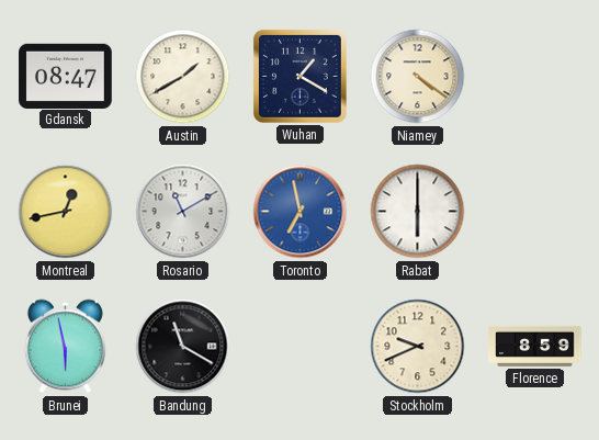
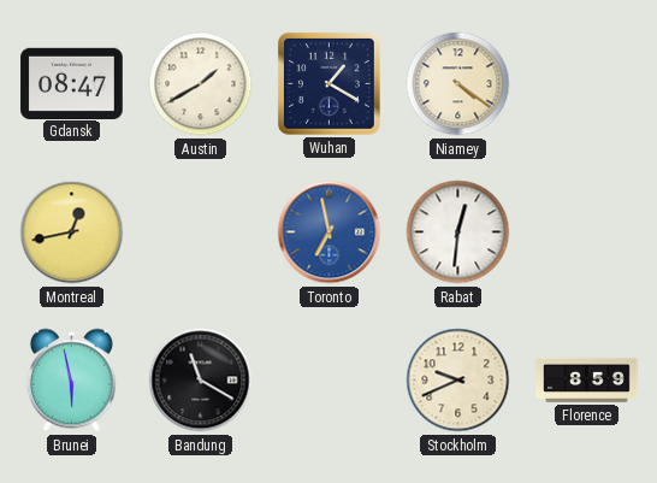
Rosario: 11:10 -> none
Rabat: 6:00 -> 12:31
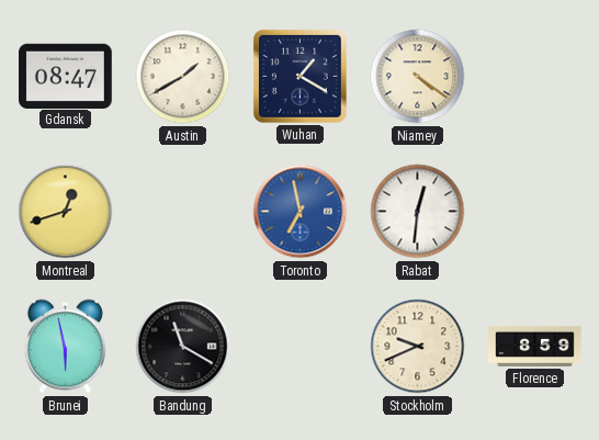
Montreal: 12:43 -> 12:42
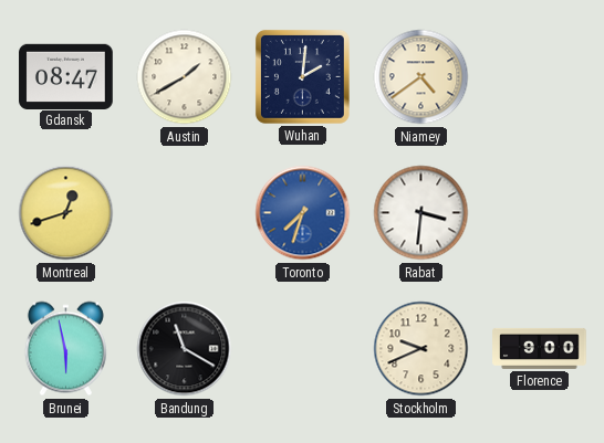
Wuhan: 1:20 -> 2:01
Niamey: 4:21 -> 4:39
Toronto: 6:58 -> 7:33
Rabat: 12:31 -> 3:31
Florence: 8:59 -> 9:00
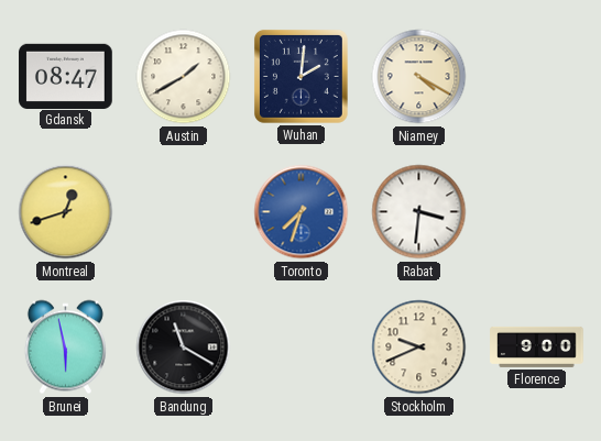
Niamey: 4:39 -> 4:20
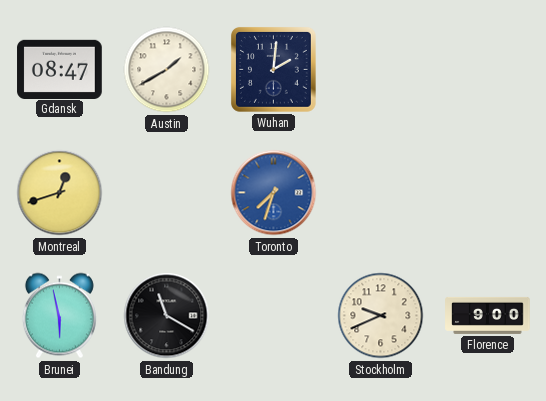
Niamey: 4:20 -> none
Rabat: 3:31 -> none
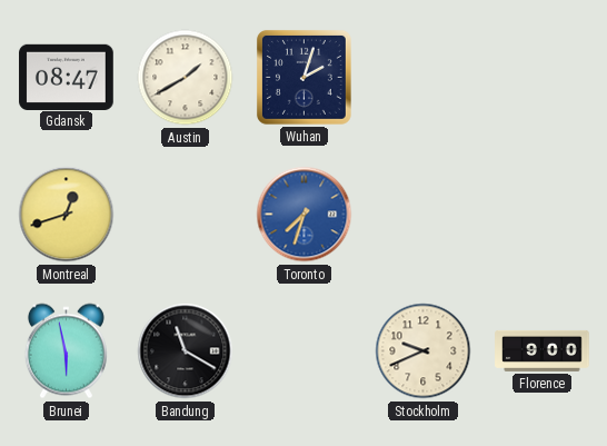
Wuhan: 2:01 -> 2:03
